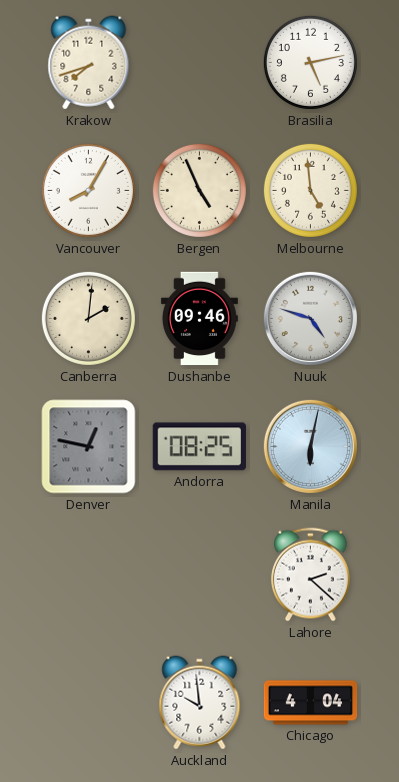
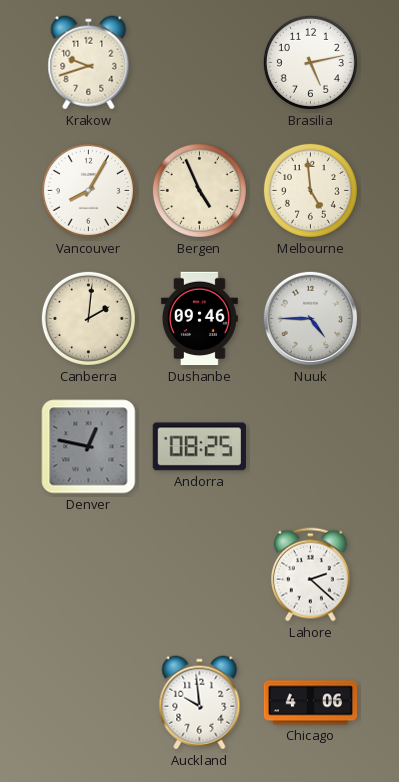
Krakow: 7:42 -> 9:42
Nuuk: 4:48 -> 4:45
Manila: 6:02 -> none
Chicago: 4:04 -> 4:06
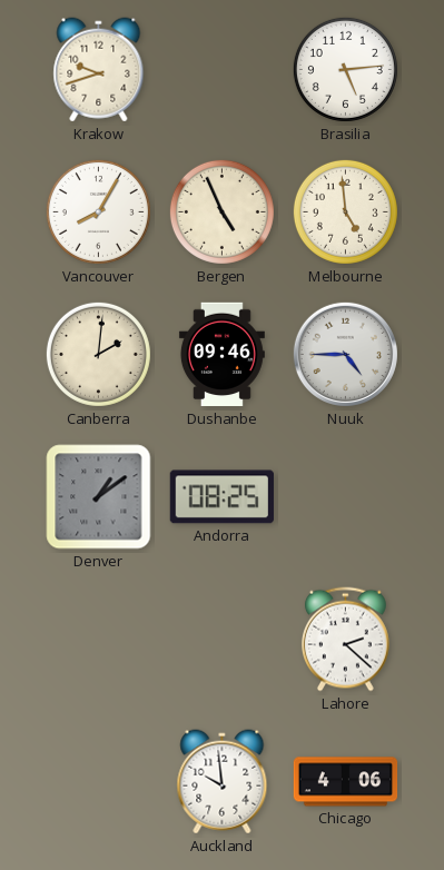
Brasilia: 5:13 -> 5:14
Denver: 12:47 -> 1:09
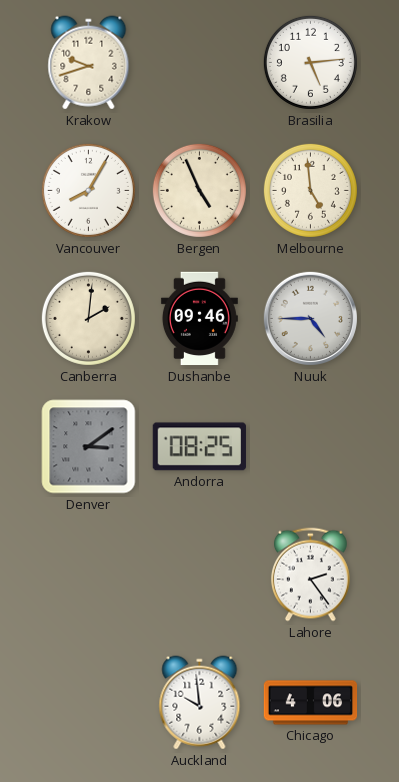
Denver: 1:09 -> 3:09
Lahore: 2:22 -> 2:24
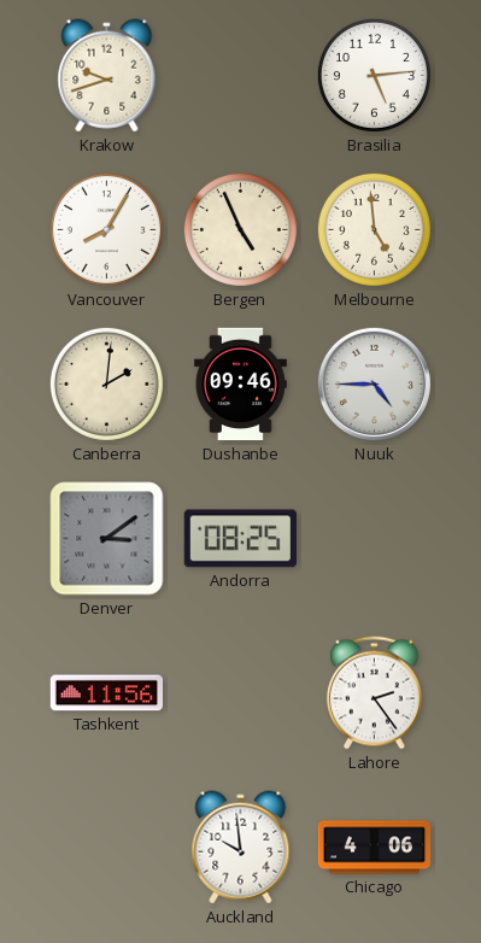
Tashkent: none -> 11:56
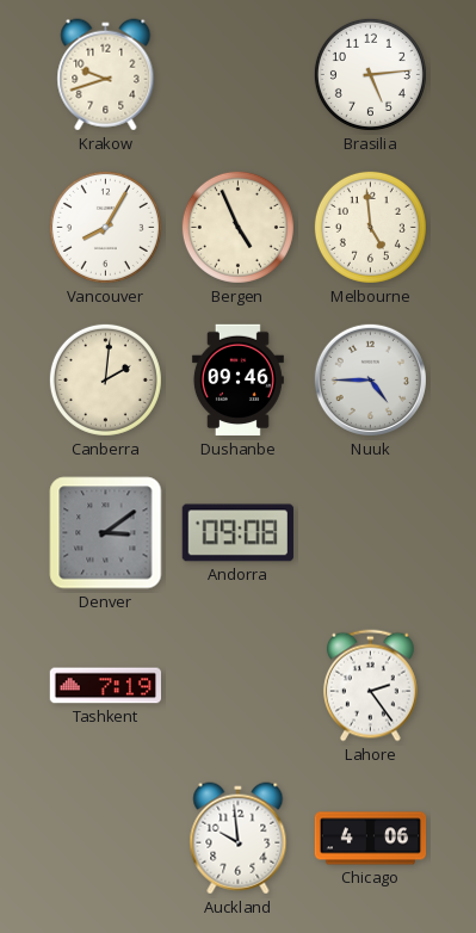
Andorra: 08:25 -> 09:08
Tashkent: 11:56 -> 7:19
